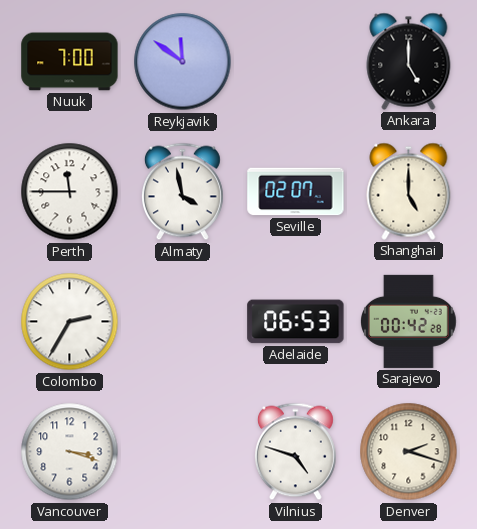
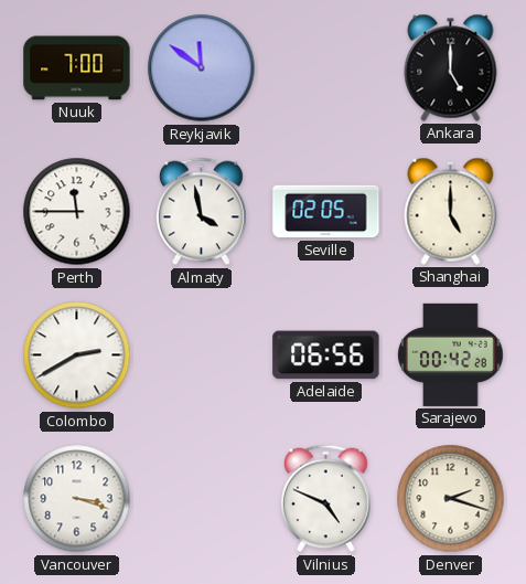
Seville: 02:07 -> 02:05
Colombo: 2:35 -> 2:40
Adelaide: 06:53 -> 06:56
Vilnius: 4:48 -> 4:49
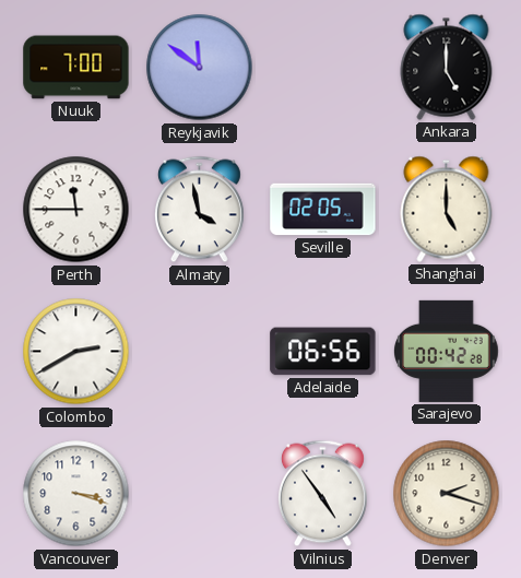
Vilnius: 4:49 -> 4:54
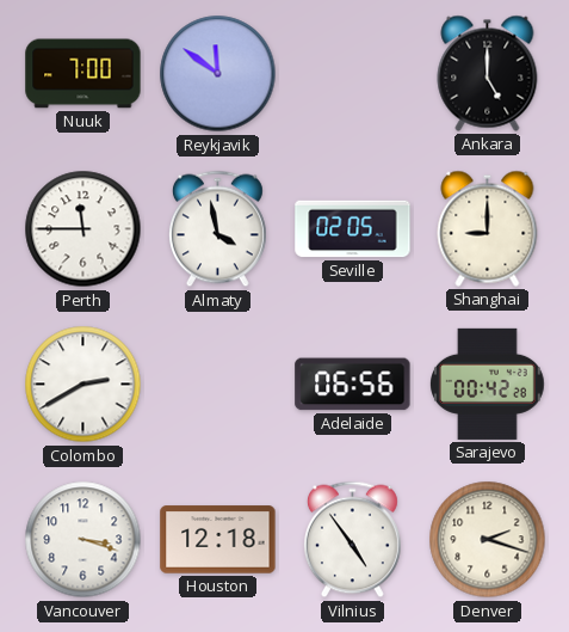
Shanghai: 5:00 -> 9:00
Houston: none -> 12:18
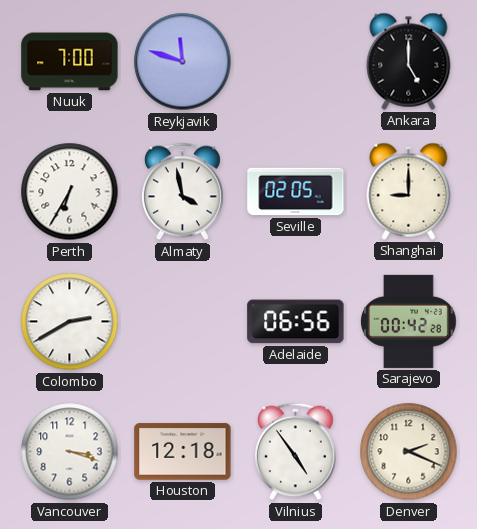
Reykjavik: 11:51 -> 11:48
Perth: 11:45 -> 6:35
Denver: 2:18 -> 2:19
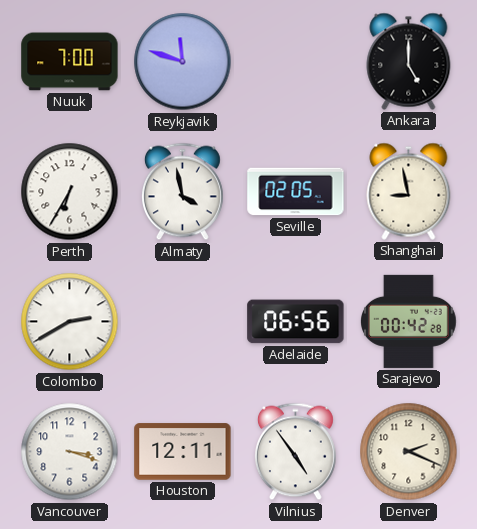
Shanghai: 9:00 -> 8:58
Houston: 12:18 -> 12:11
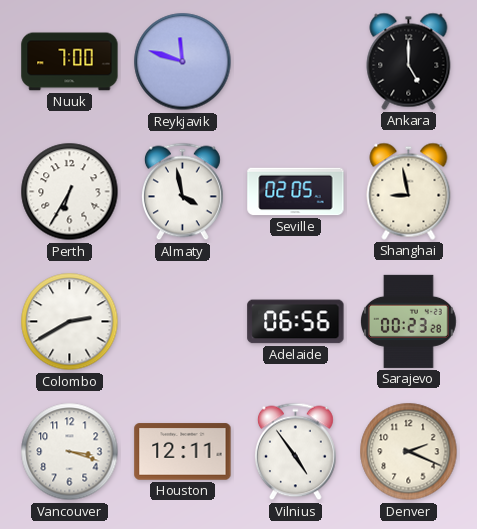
Sarajevo: 00:42 -> 00:23
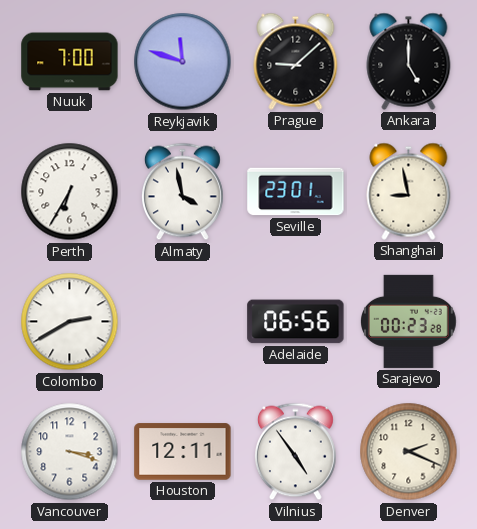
Prague: none -> 9:08
Seville: 02:05 -> 23:01
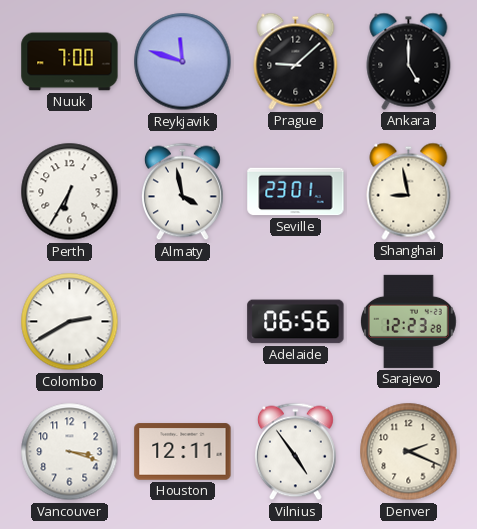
Sarajevo: 00:23 -> 12:23
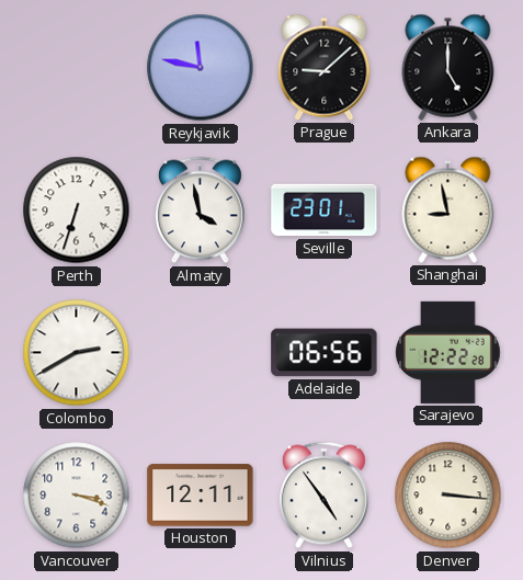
Nuuk: 7:00 -> none
Reykjavik: 11:48 -> 11:47
Perth: 6:35 -> 6:33
Sarajevo: 12:23 -> 12:22
Denver: 2:19 -> 3:16
